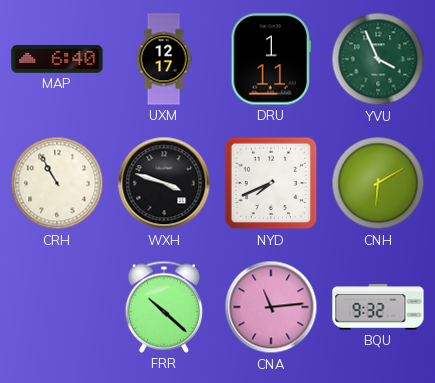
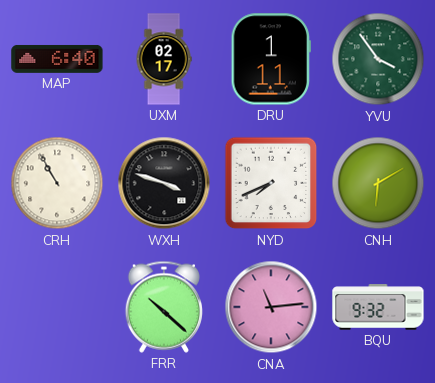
UXM: 12:17 -> 02:17
YVU: 3:56 -> 3:54
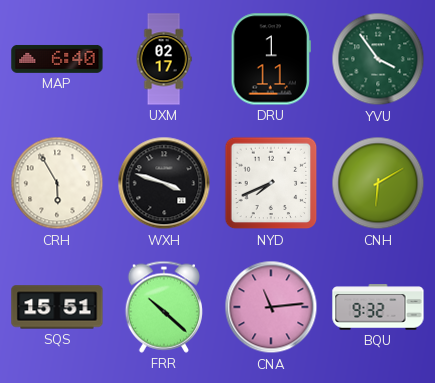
CRH: 10:55 -> 5:55
SQS: none -> 15:51
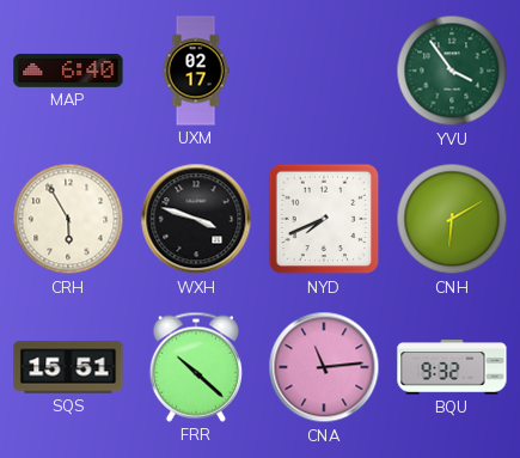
DRU: 1:11 -> none
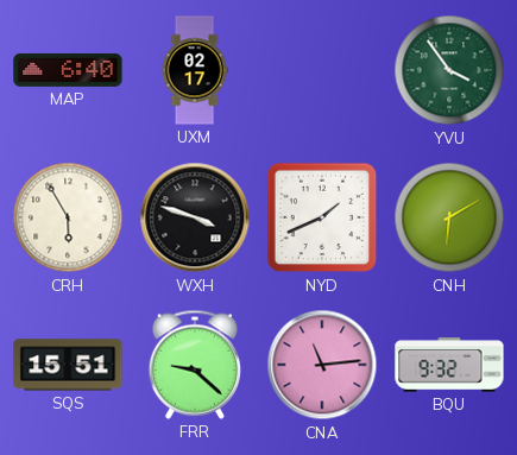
NYD: 7:41 -> 1:41
FRR: 10:22 -> 9:22
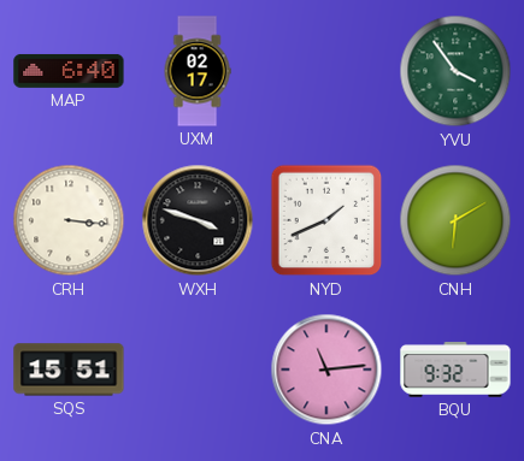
CRH: 5:55 -> 3:16
FRR: 9:22 -> none
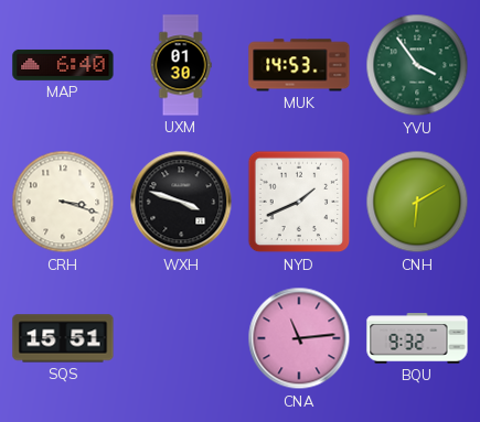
UXM: 02:17 -> 01:30
MUK: none -> 14:53
CRH: 3:16 -> 3:18
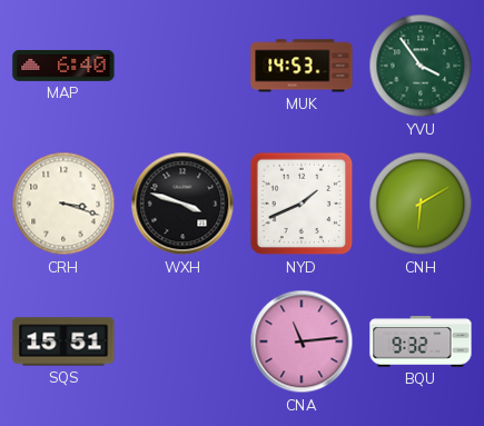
UXM: 01:30 -> none
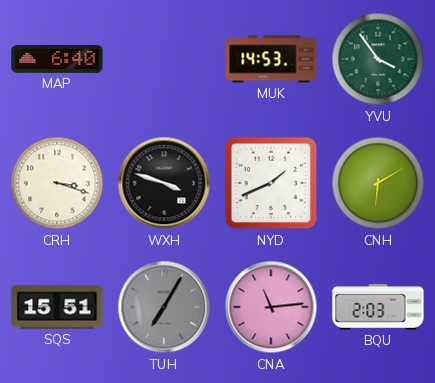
TUH: none -> 7:05
BQU: 9:32 -> 2:03
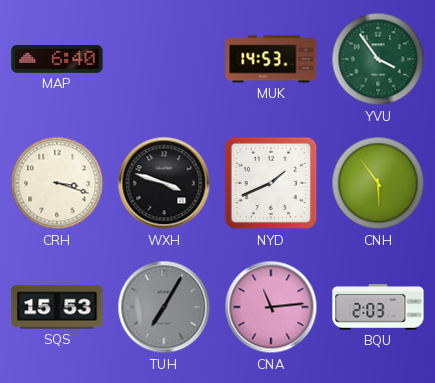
CNH: 6:10 -> 5:54
SQS: 15:51 -> 15:53
